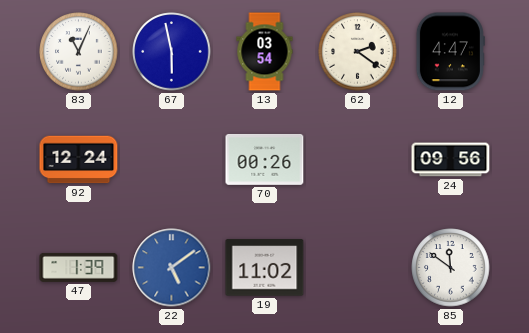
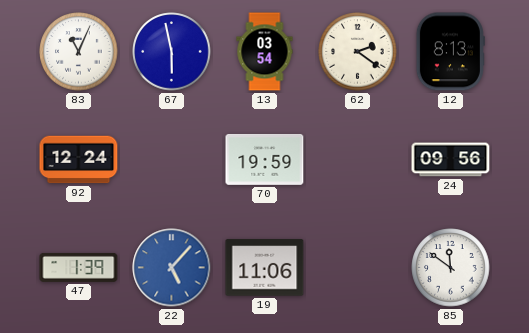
12: 4:47 -> 8:13
70: 00:26 -> 19:59
22: 5:09 -> 5:07
19: 11:02 -> 11:06
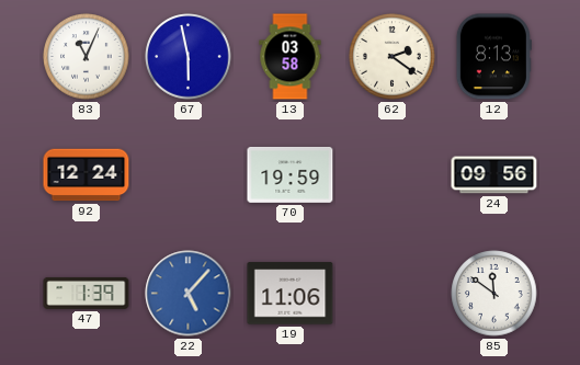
13: 03:54 -> 03:58
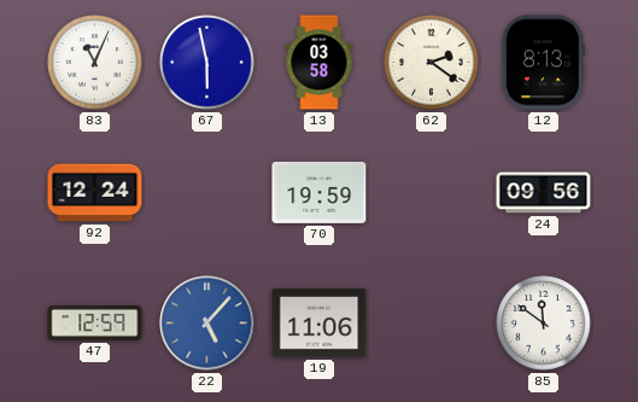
47: 1:39 -> 12:59
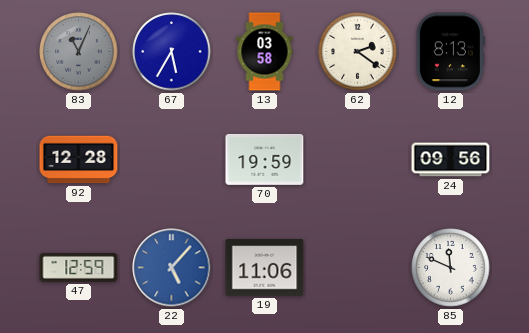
83 dial: white -> grey
67: 5:58 -> 5:35
92: 12:24 -> 12:28
85: 11:51 -> 11:49
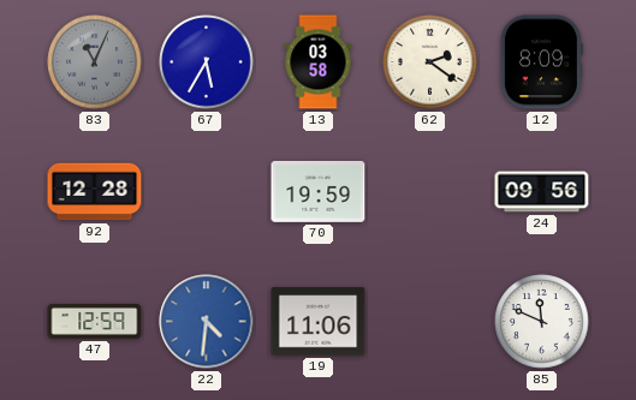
12: 8:13 -> 8:09
22: 5:07 -> 4:31
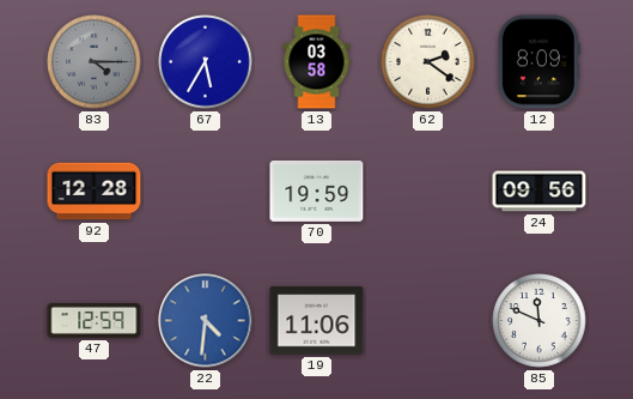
83: 11:04 -> 4:15
